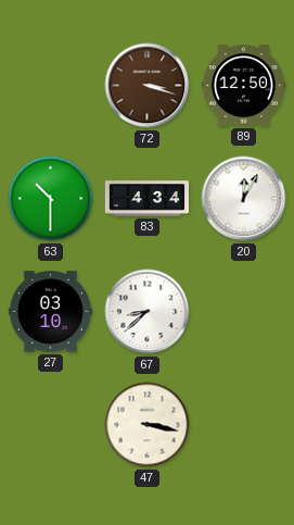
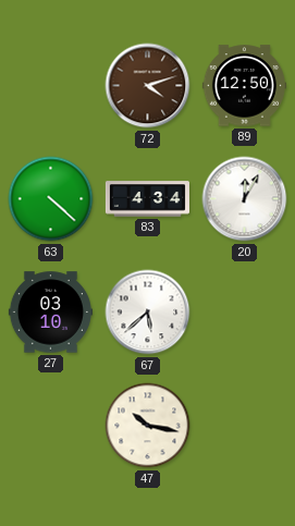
72: 3:18 -> 4:12
63: 10:30 -> 4:22
67: 8:38 -> 5:38
47: 3:17 -> 10:17
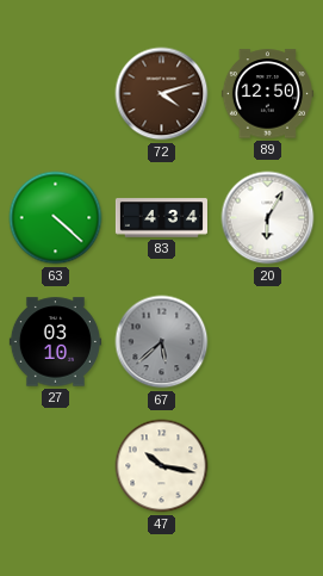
20: 12:05 -> 6:05
67 dial: white -> grey
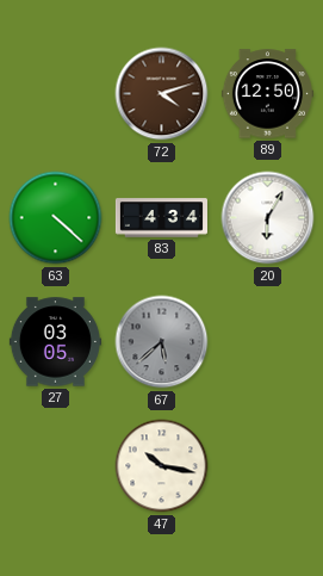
27: 03:10 -> 03:05
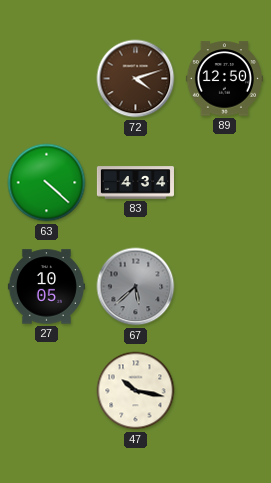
20: 6:05 -> none
27: 03:05 -> 10:05
